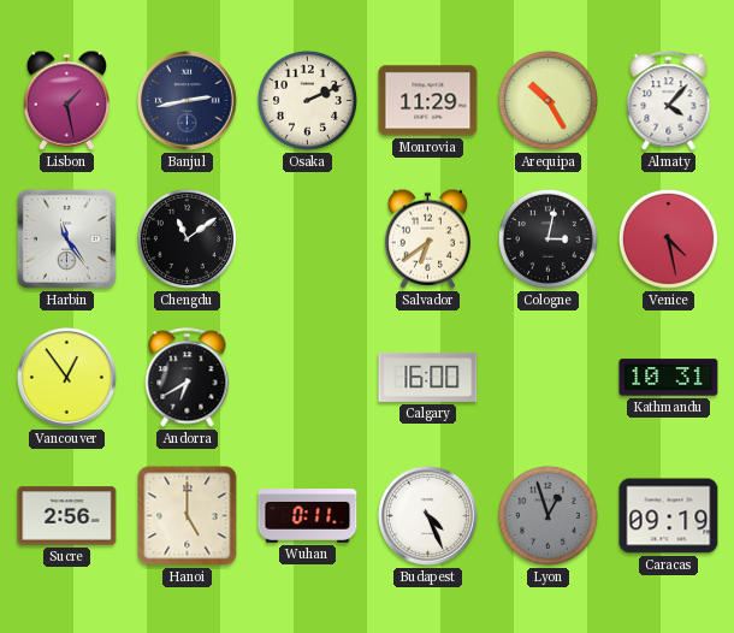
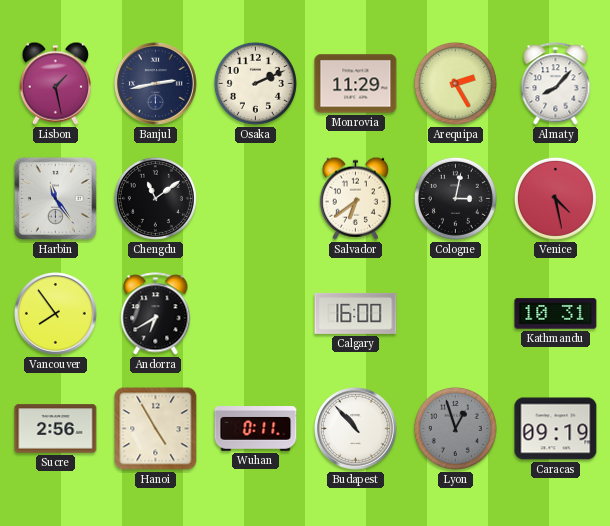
Arequipa: 10:25 -> 2:25
Almaty: 4:07 -> 8:07
Vancouver: 12:54 -> 7:54
Hanoi: 5:00 -> 4:55
Budapest: 4:26 -> 10:53
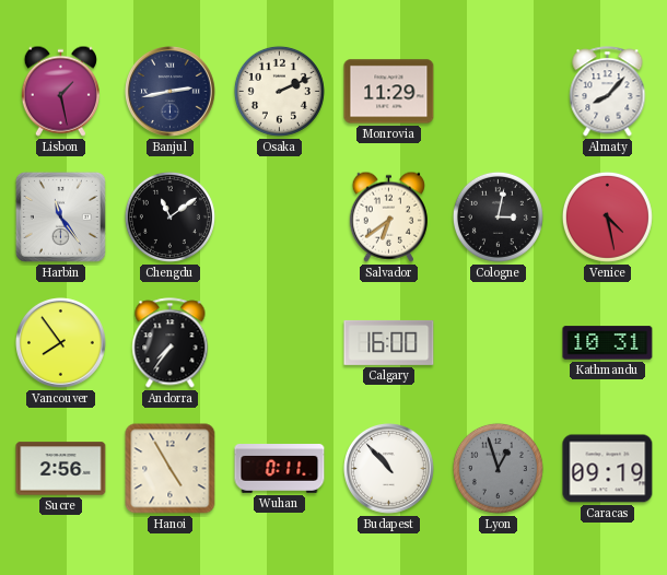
Arequipa: 2:25 -> none
Andorra: 6:40 -> 7:36
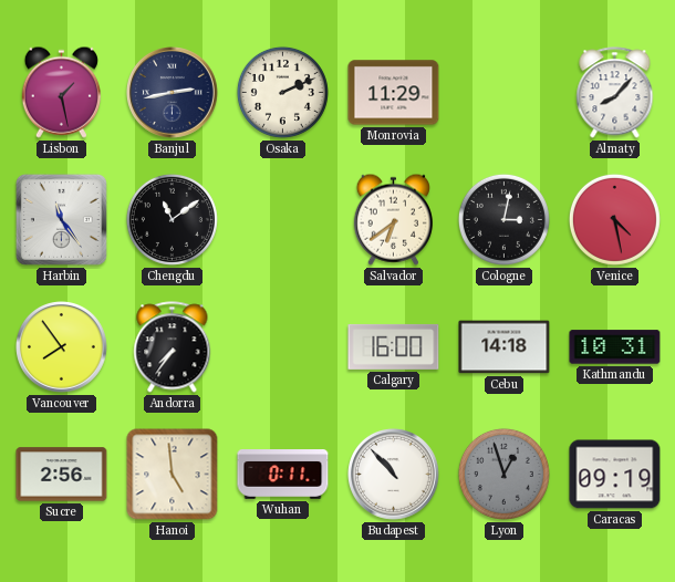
Cebu: none -> 14:18
Hanoi: 4:55 -> 4:59
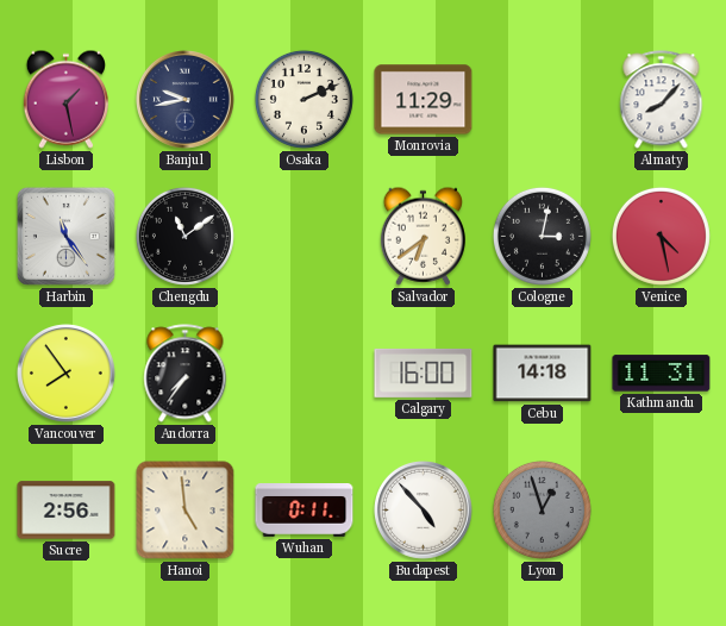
Banjul: 2:43 -> 9:43
Kathmandu: 10:31 -> 11:31
Budapest: 10:53 -> 4:53
Caracas: 09:19 -> none
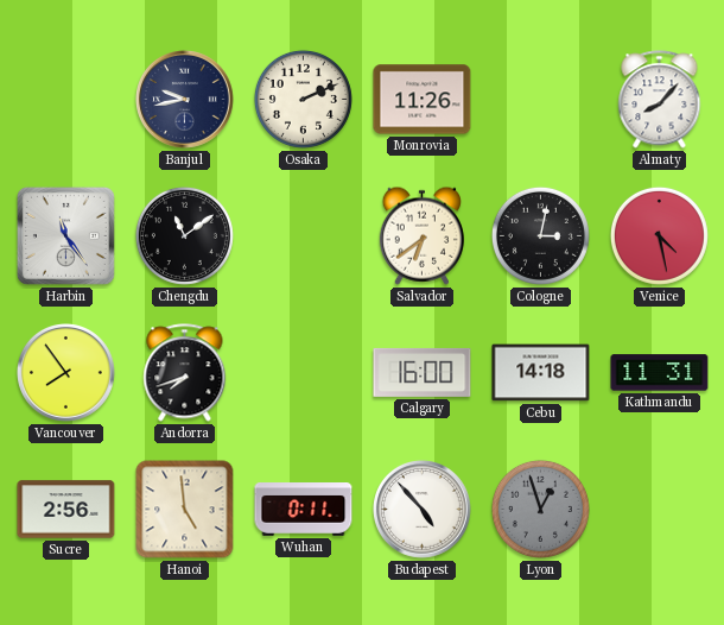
Lisbon: 1:28 -> none
Monrovia: 11:29 -> 11:26
Andorra: 7:36 -> 7:42
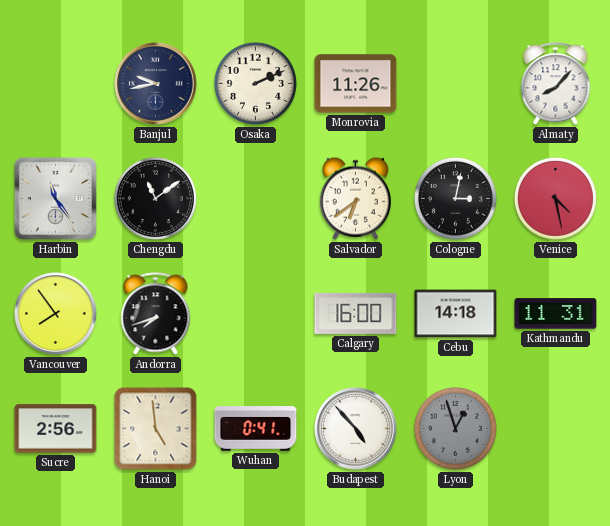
Wuhan: 0:11 -> 0:41
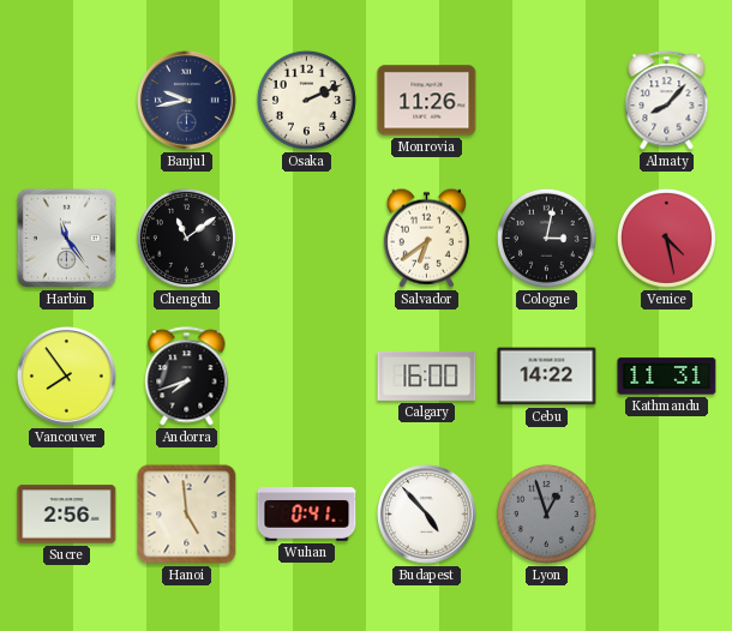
Cebu: 14:18 -> 14:22
